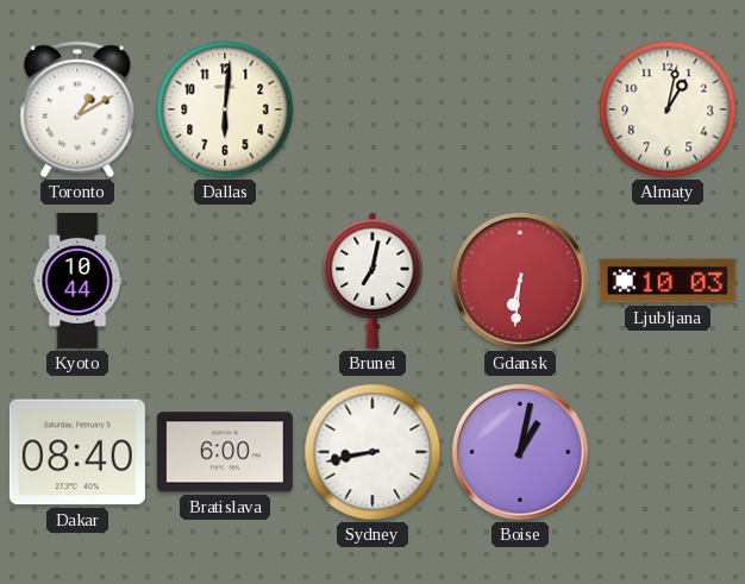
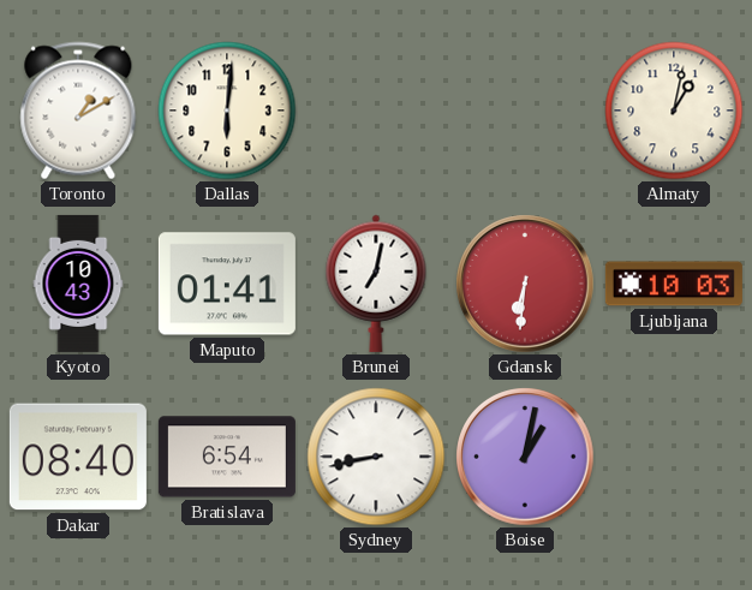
Kyoto: 10:44 -> 10:43
Maputo: none -> 01:41
Bratislava: 6:00 -> 6:54
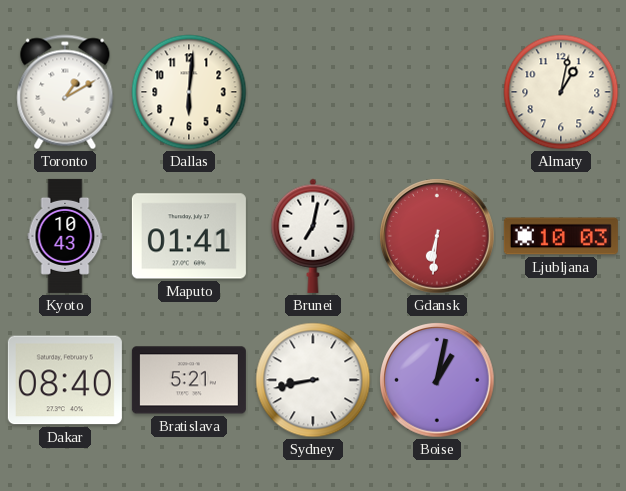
Bratislava: 6:54 -> 5:21
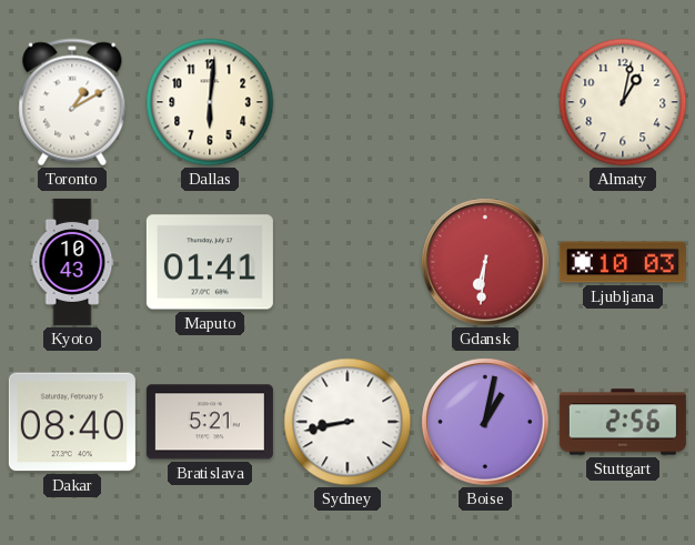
Brunei: 7:02 -> none
Stuttgart: none -> 2:56
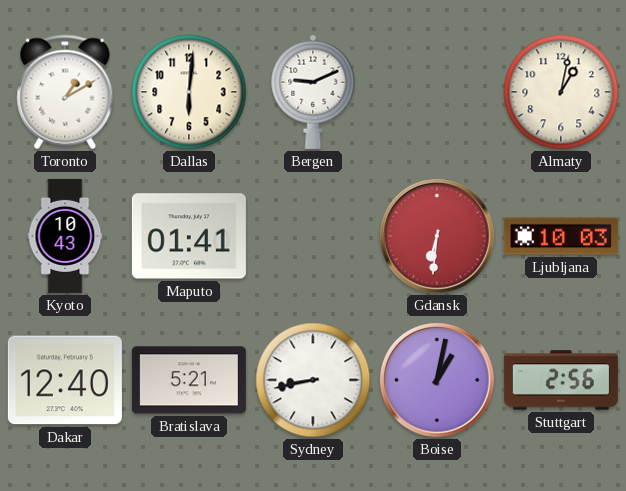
Bergen: none -> 9:11
Dakar: 08:40 -> 12:40
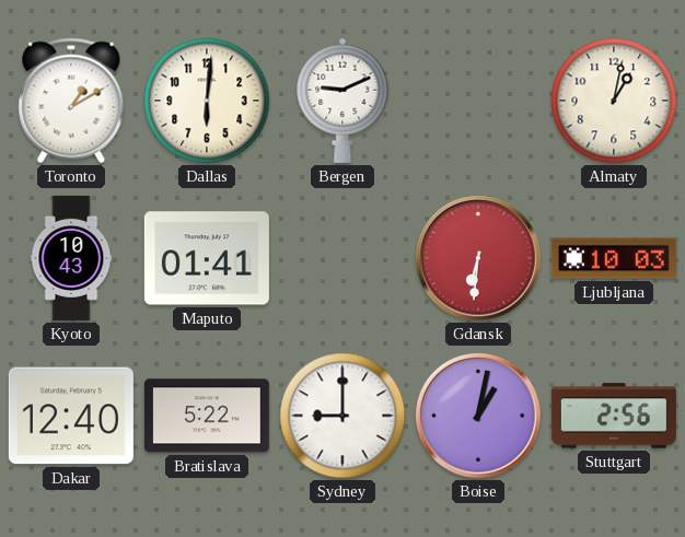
Bratislava: 5:21 -> 5:22
Sydney: 8:43 -> 9:00
